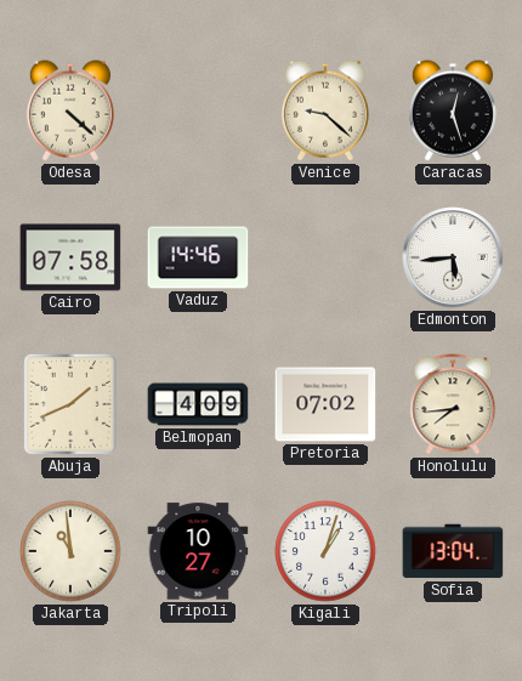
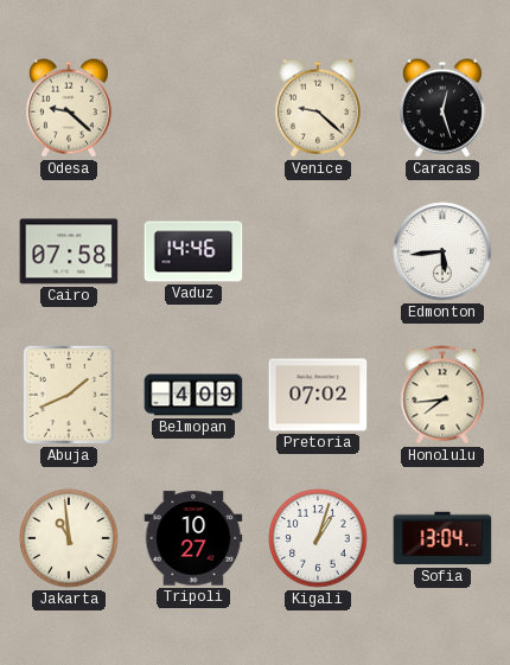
Odesa: 4:22 -> 9:22
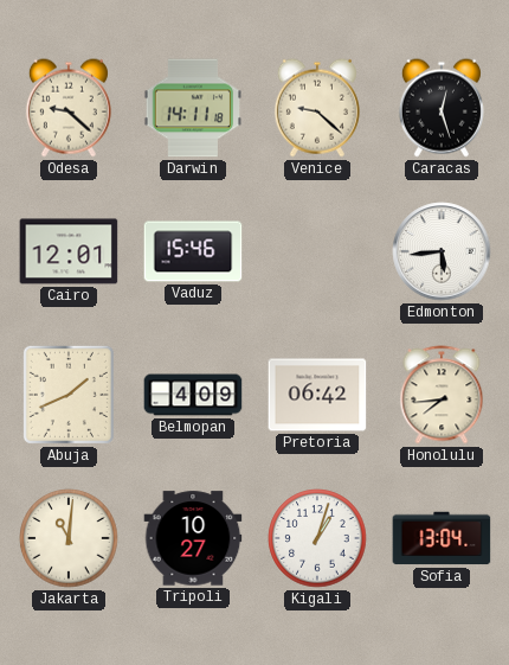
Darwin: none -> 14:11
Cairo: 07:58 -> 12:01
Vaduz: 14:46 -> 15:46
Pretoria: 07:02 -> 06:42
Jakarta: 10:59 -> 11:01
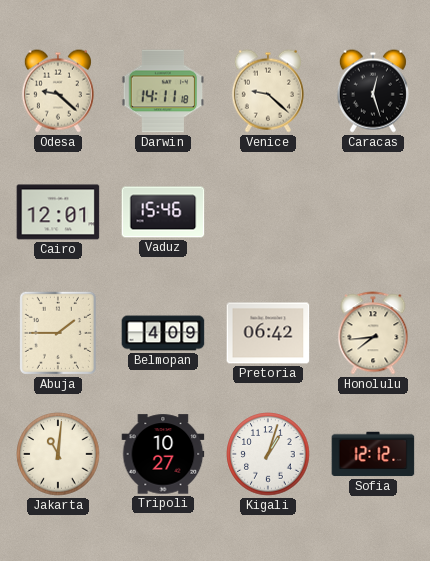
Edmonton: 5:44 -> none
Abuja: 1:41 -> 1:45
Sofia: 13:04 -> 12:12
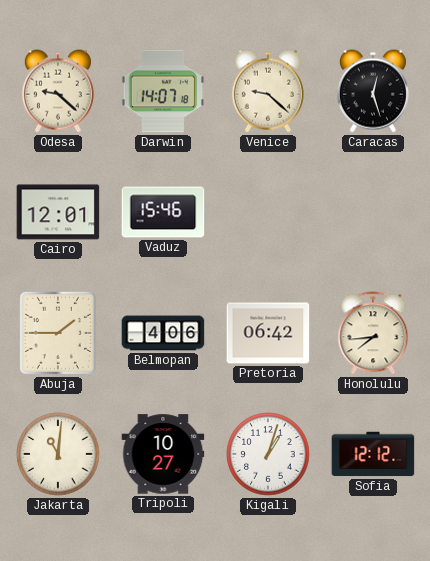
Darwin: 14:11 -> 14:07
Belmopan: 4:09 -> 4:06
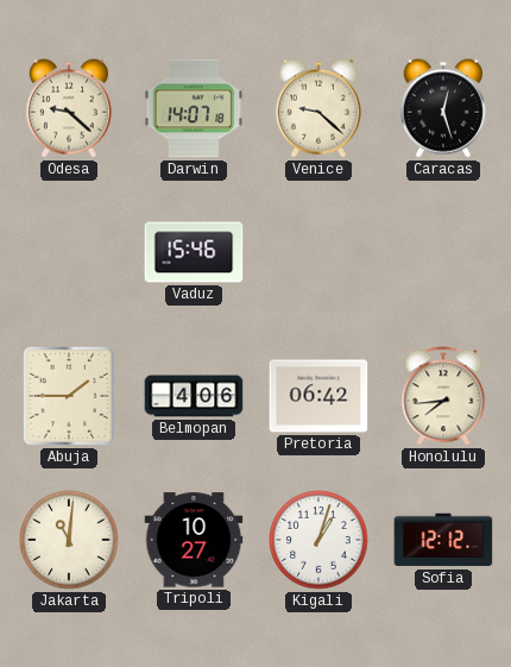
Cairo: 12:01 -> none
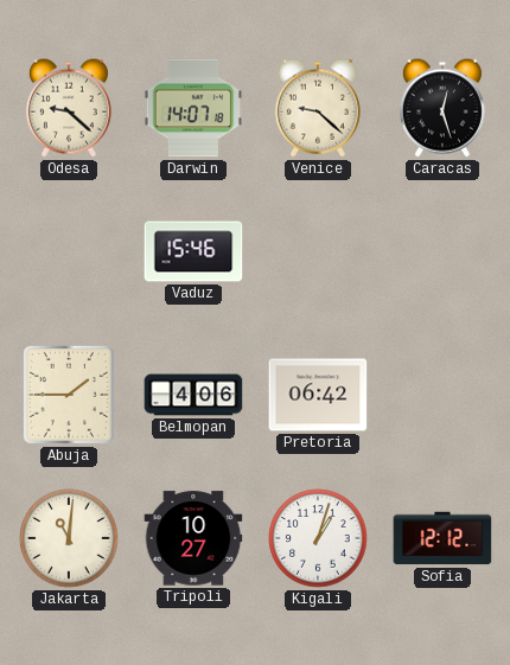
Honolulu: 7:44 -> none
